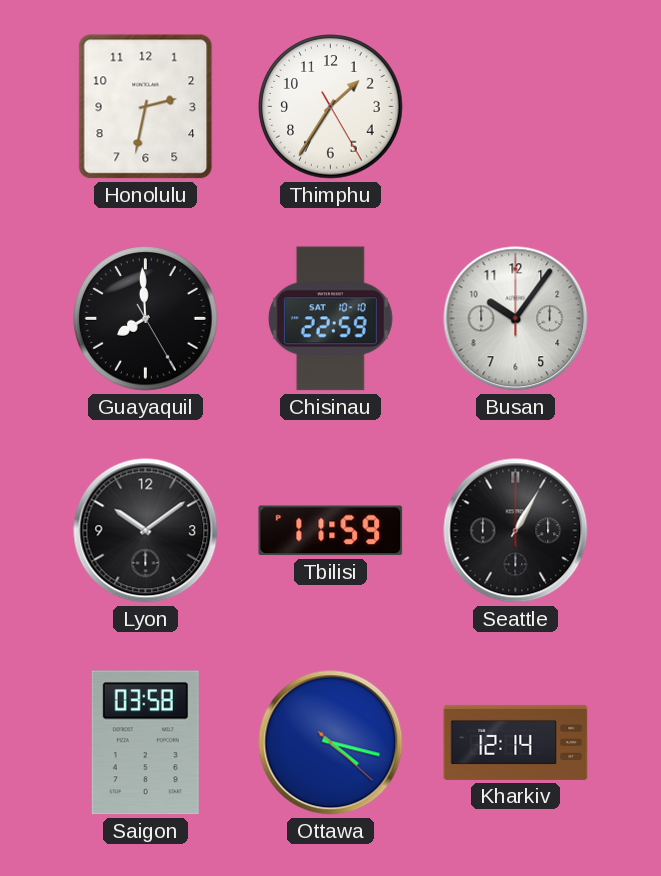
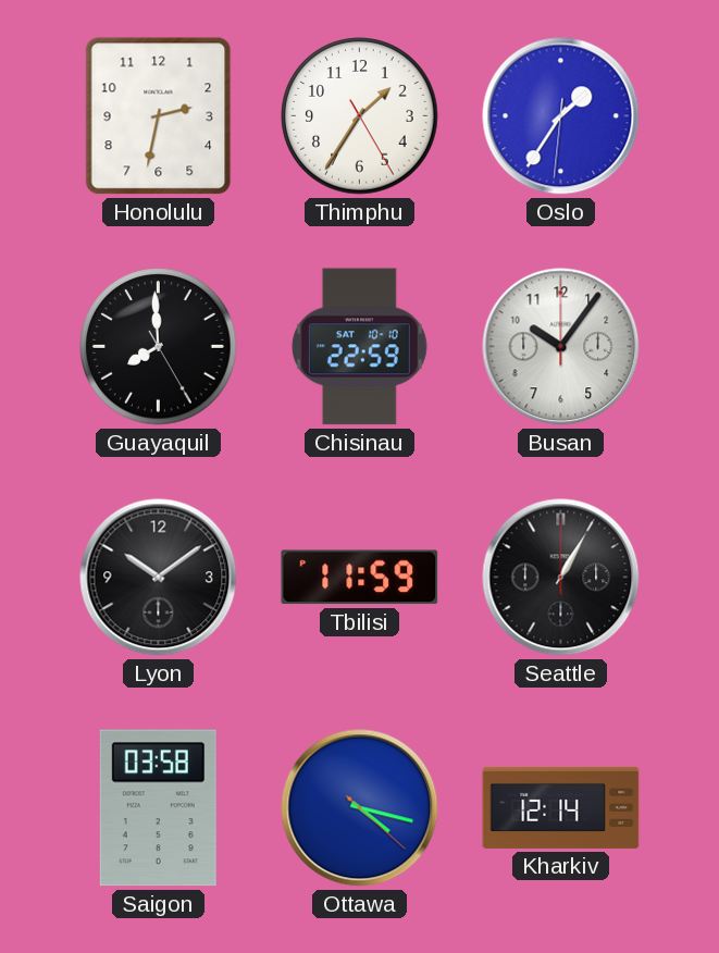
Oslo: none -> 1:35
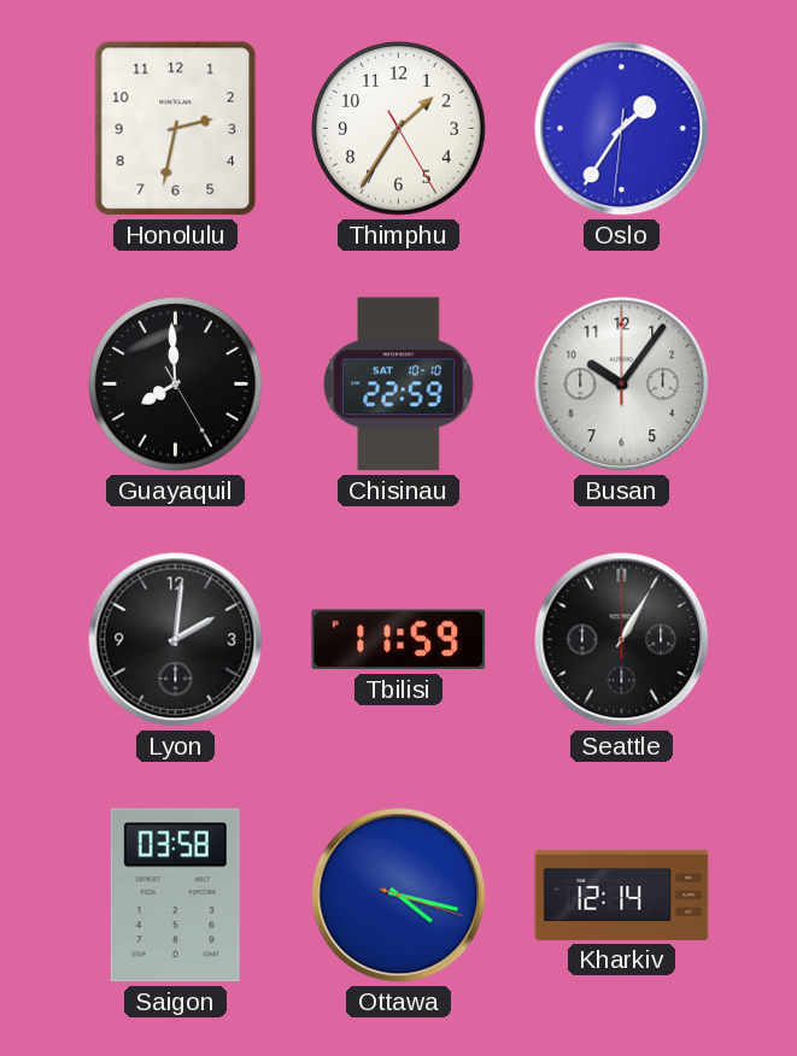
Lyon: 10:09 -> 2:01
Ottawa: 4:17:22 -> 4:17:18
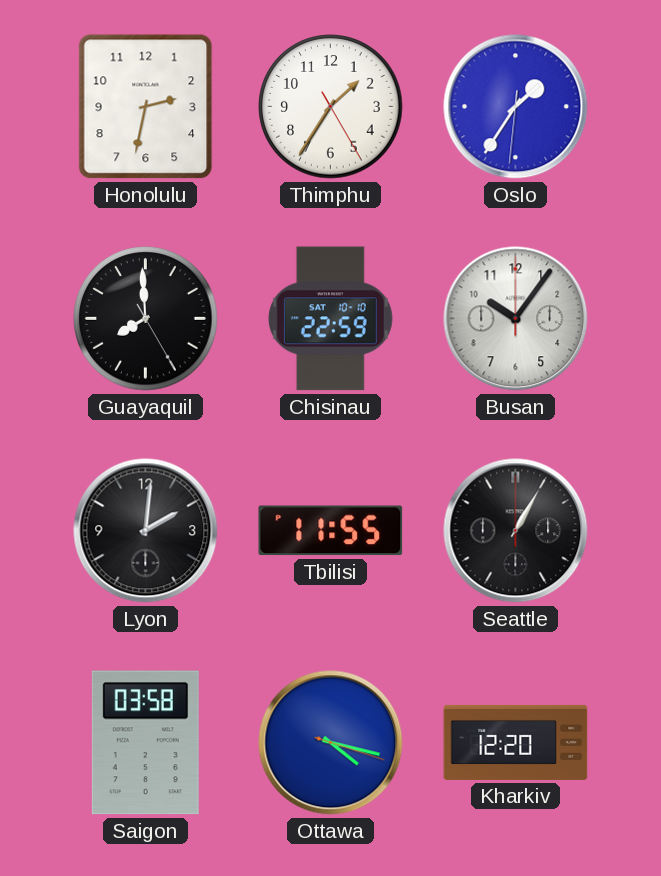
Tbilisi: 11:59 -> 11:55
Kharkiv: 12:14 -> 12:20
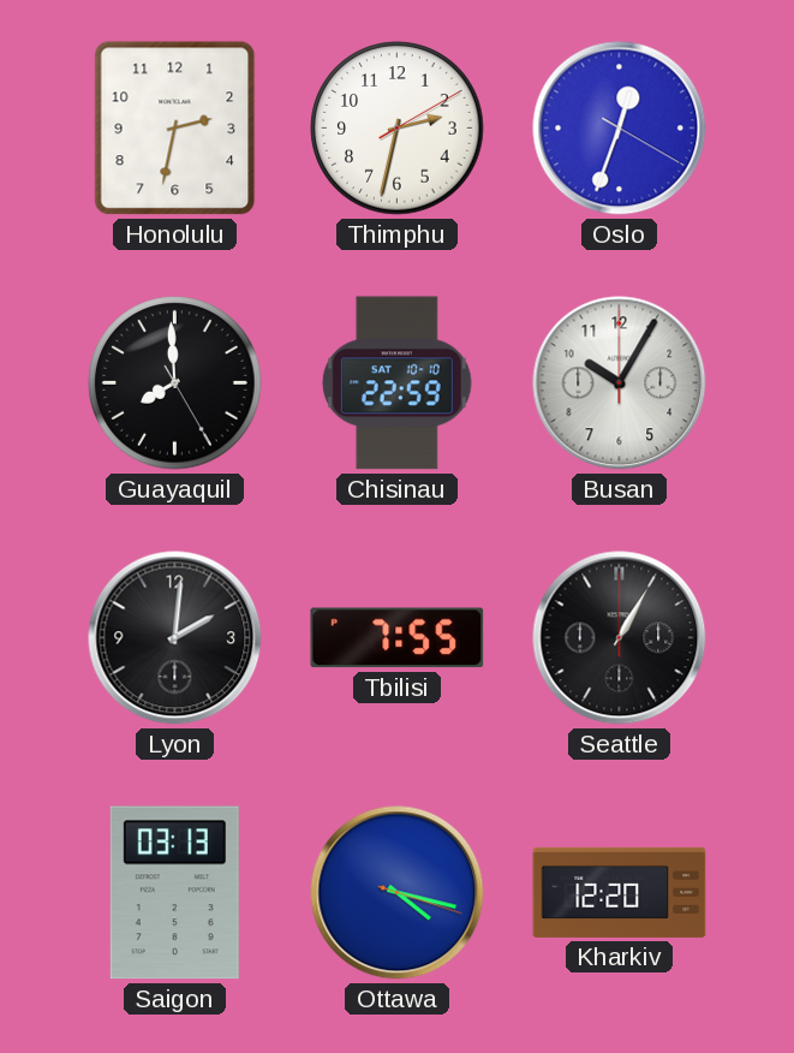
Thimphu: 1:35 -> 2:32
Oslo: 1:35 -> 12:33
Busan: 10:06 -> 10:05
Tbilisi: 11:55 -> 7:55
Saigon: 03:58 -> 03:13
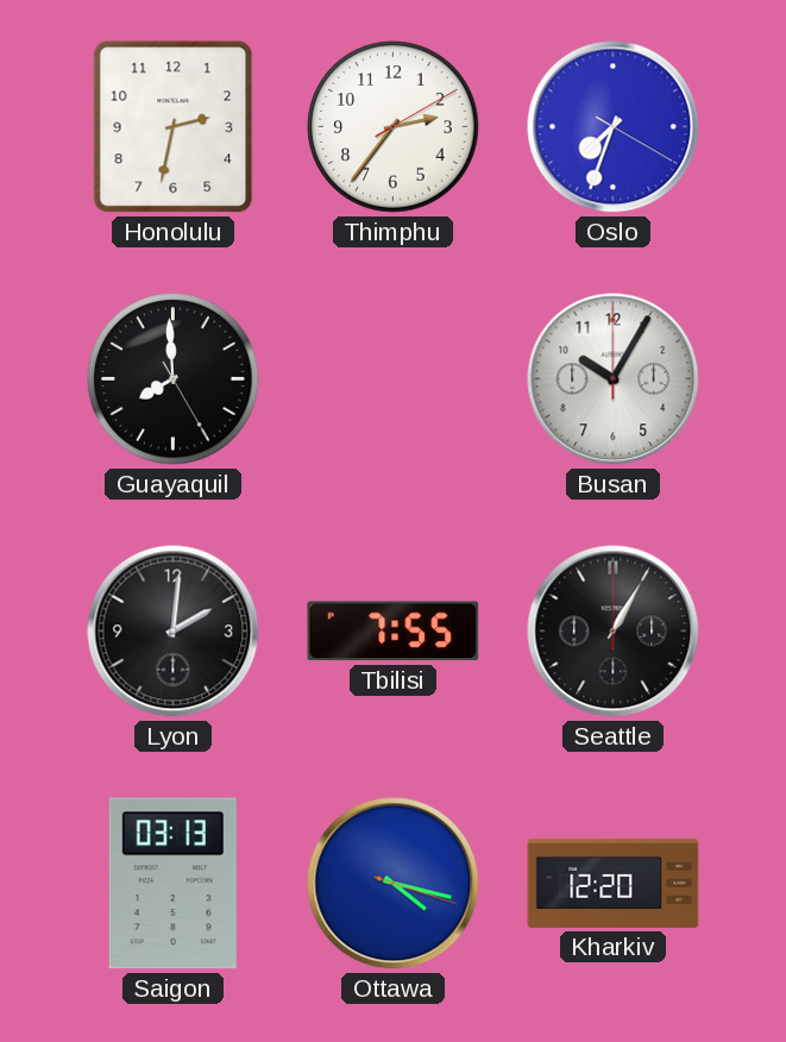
Thimphu: 2:32 -> 2:36
Oslo: 12:33 -> 7:33
Chisinau: 22:59 -> none
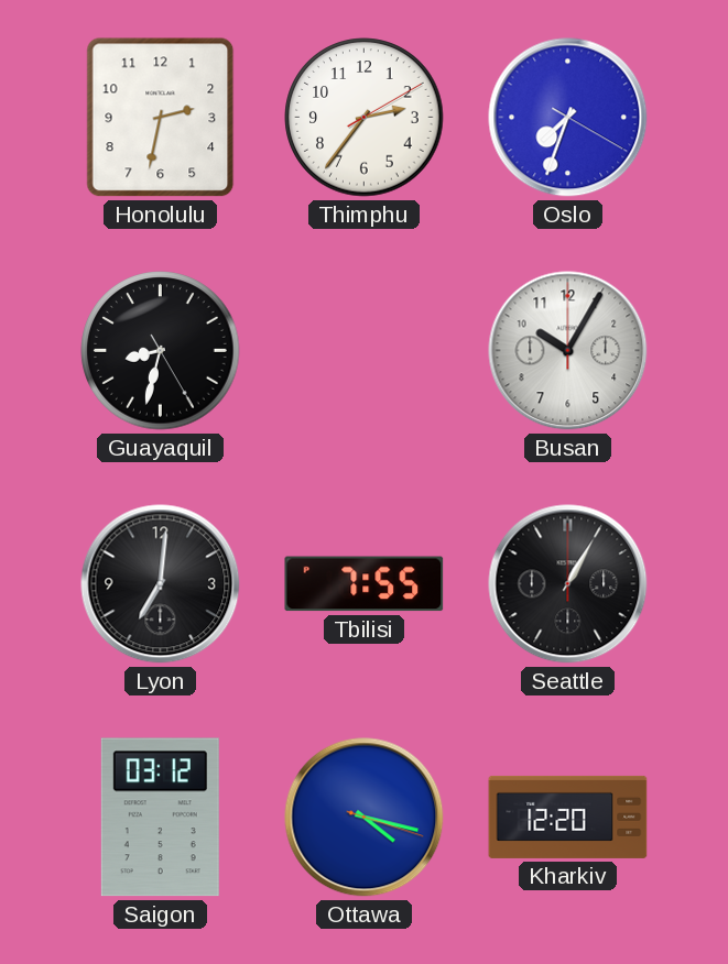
Guayaquil: 7:59 -> 8:32
Lyon: 2:01 -> 7:01
Saigon: 03:13 -> 03:12
